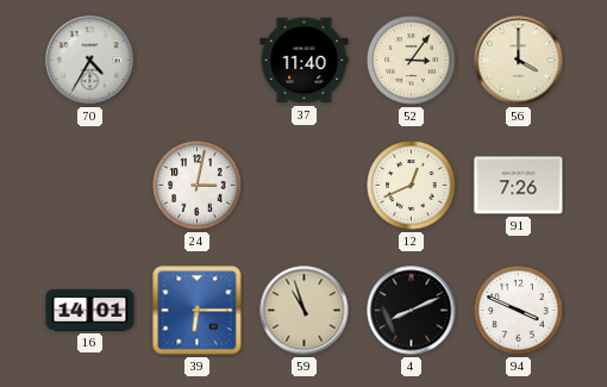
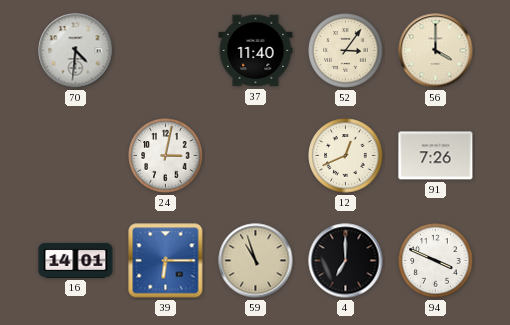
70: 4:35 -> 4:31
4: 8:11 -> 7:00
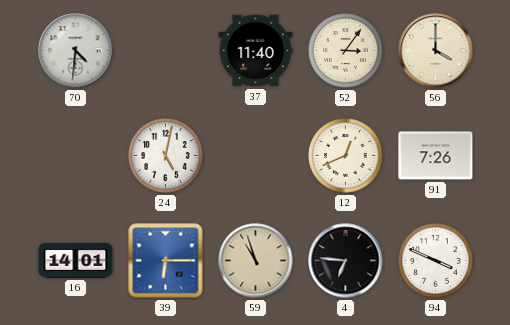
24: 3:02 -> 5:02
4: 7:00 -> 6:46
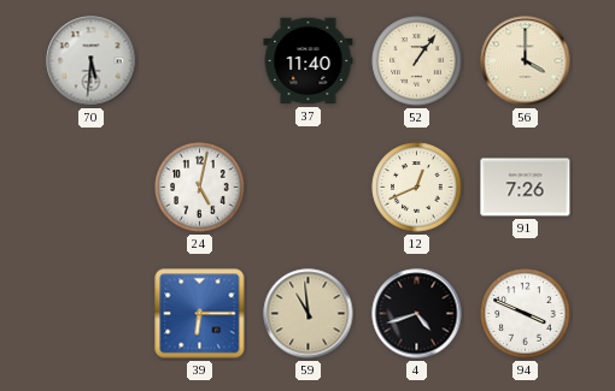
70: 4:31 -> 5:31
52: 3:06 -> 1:06
16: 14:01 -> none
59: 10:57 -> 10:59
4: 6:46 -> 4:42
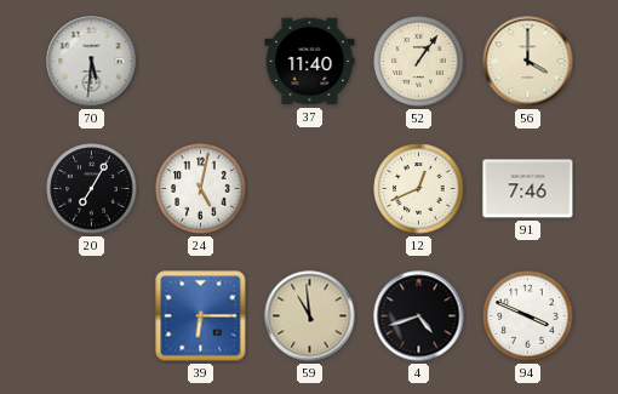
20: none -> 7:05
91: 7:26 -> 7:46
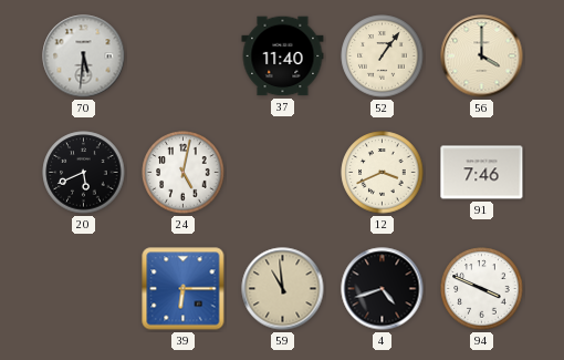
20: 7:05 -> 5:41
12: 12:41 -> 3:41
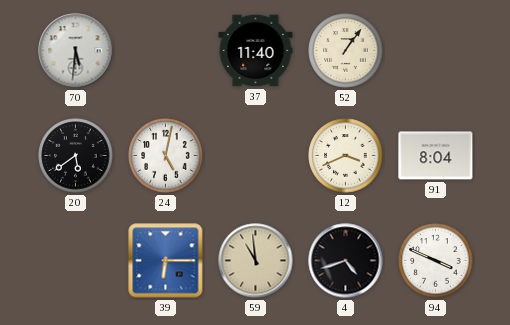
56: 4:00 -> none
20: 5:41 -> 5:39
91: 7:46 -> 8:04
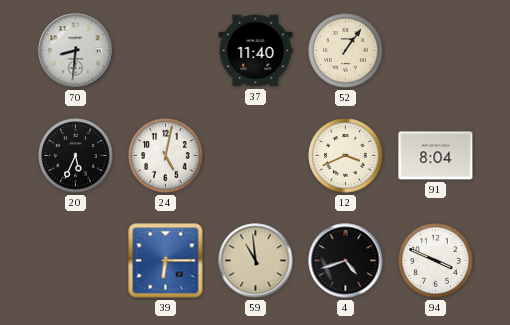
70: 5:31 -> 8:31
20: 5:39 -> 5:34
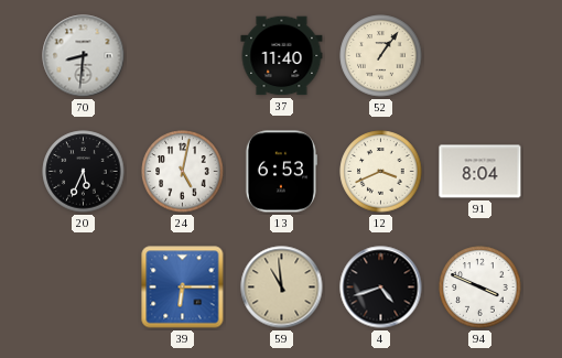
13: none -> 6:53
